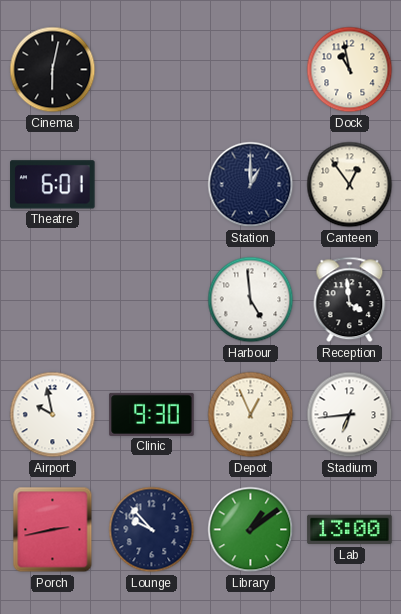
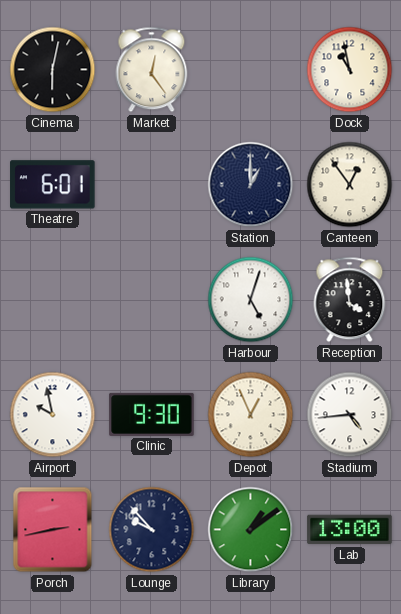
Market: none -> 12:24
Harbour: 4:59 -> 5:03
Stadium: 6:44 -> 4:44
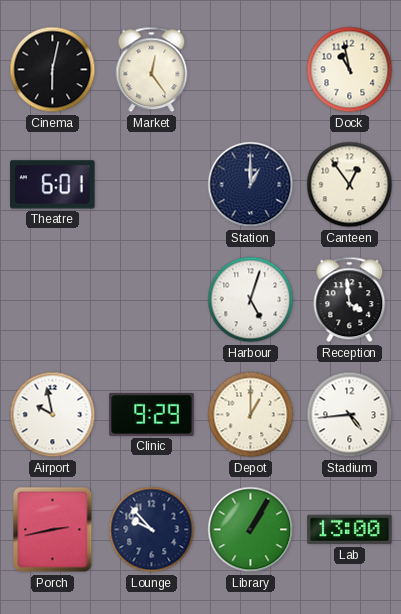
Clinic: 9:30 -> 9:29
Depot: 12:56 -> 1:00
Library: 1:09 -> 1:05
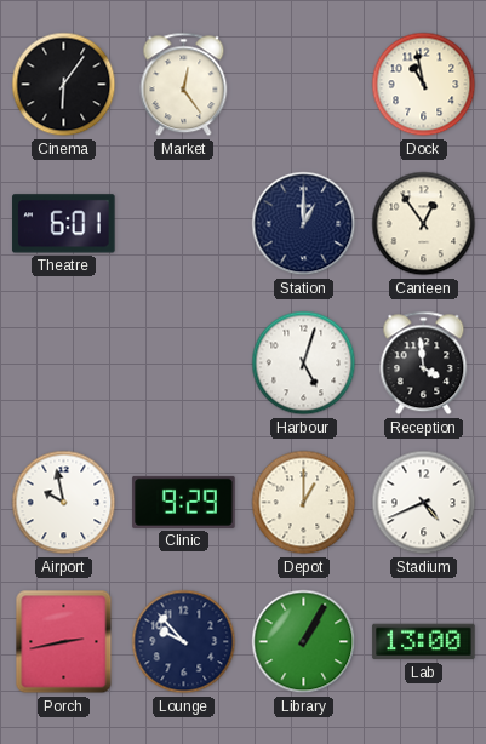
Cinema: 6:02 -> 6:06
Stadium: 4:44 -> 4:41
